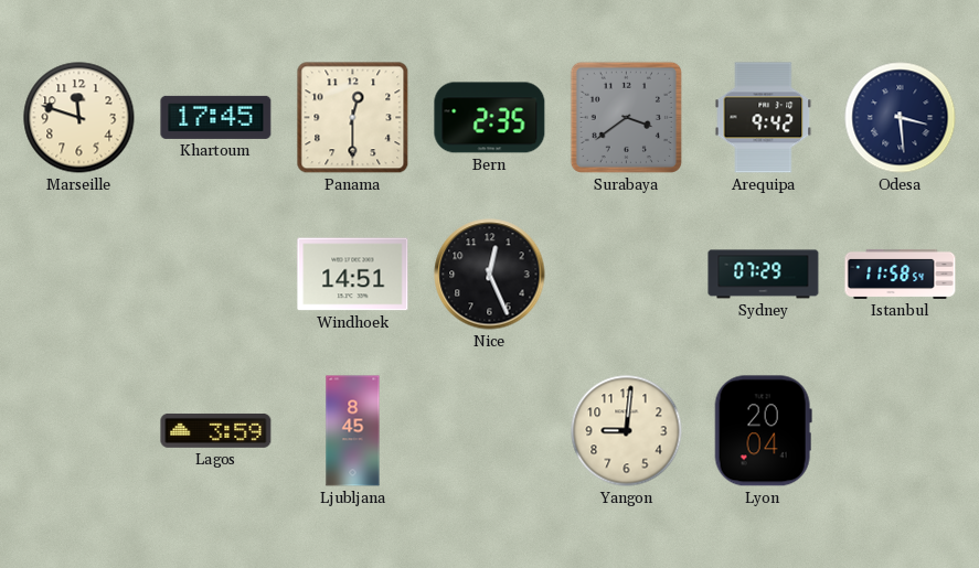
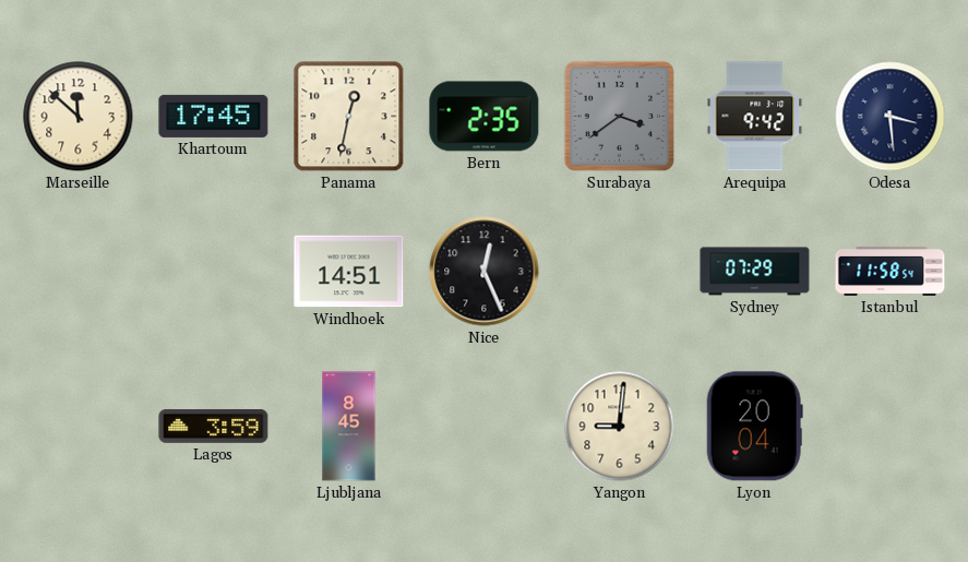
Marseille: 11:48 -> 11:52
Panama: 12:30 -> 12:32
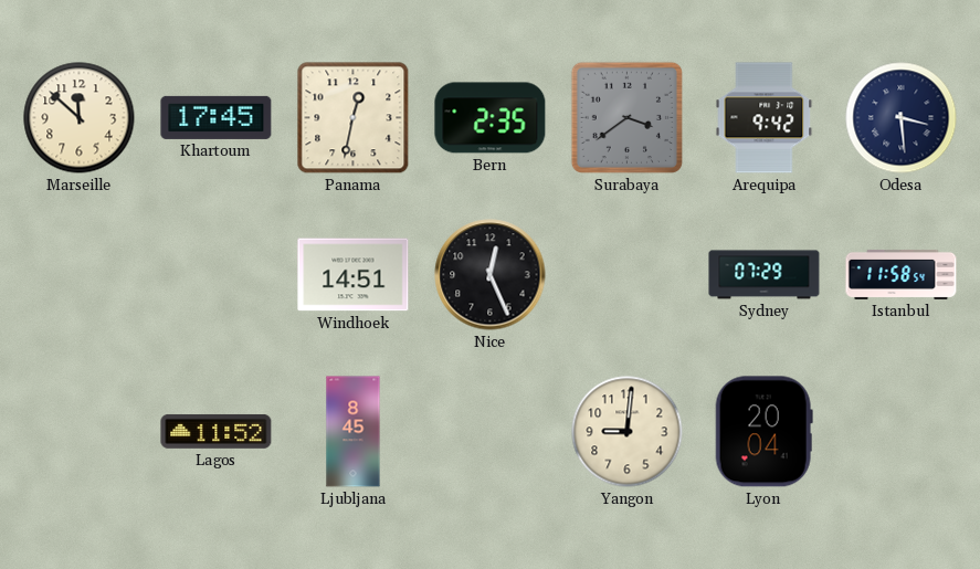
Lagos: 3:59 -> 11:52
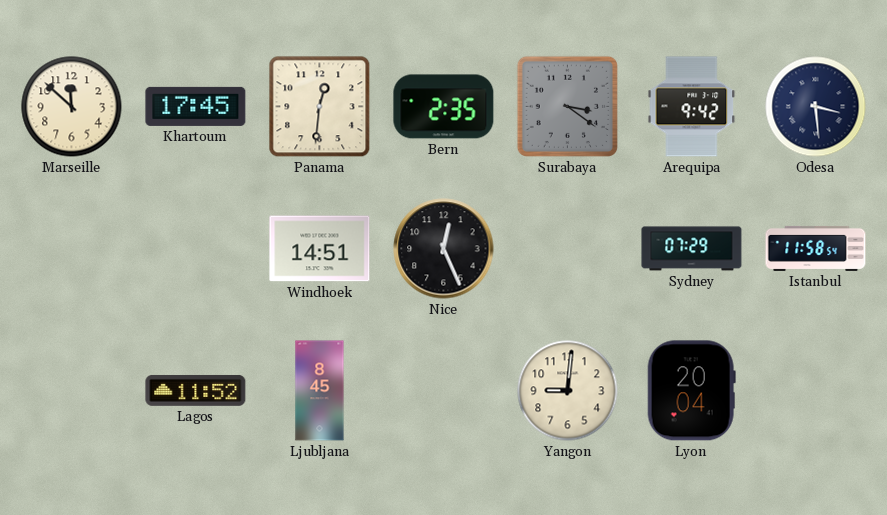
Panama: 12:32 -> 12:31
Surabaya: 3:39 -> 3:21
